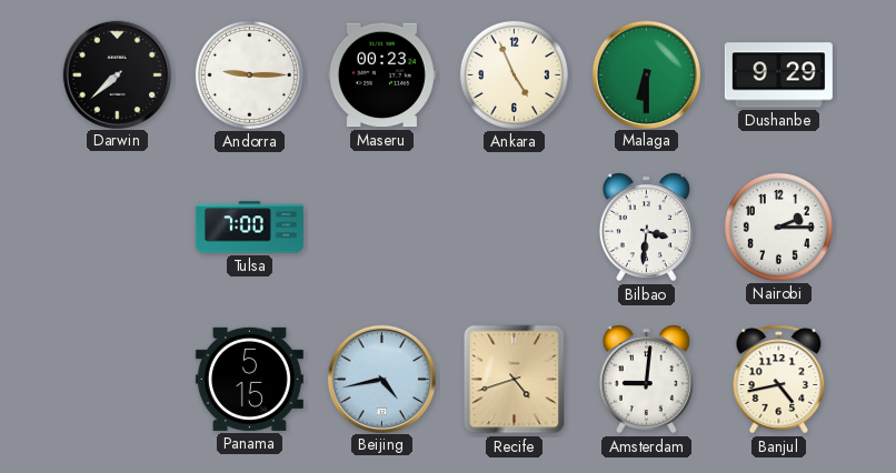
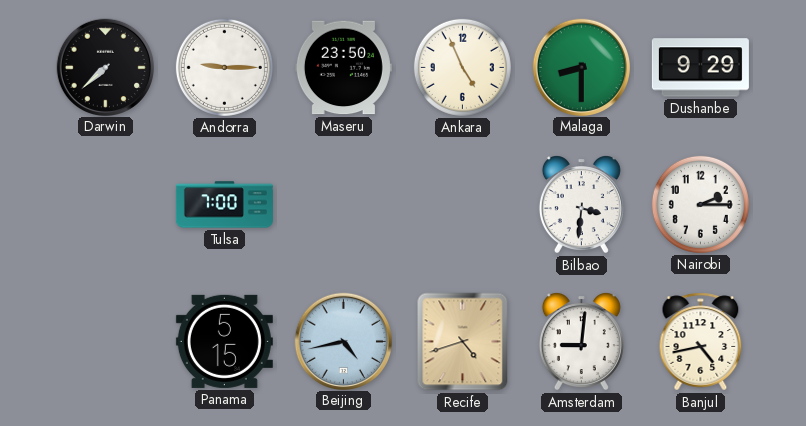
Maseru: 00:23 -> 23:50
Malaga: 6:30 -> 8:30
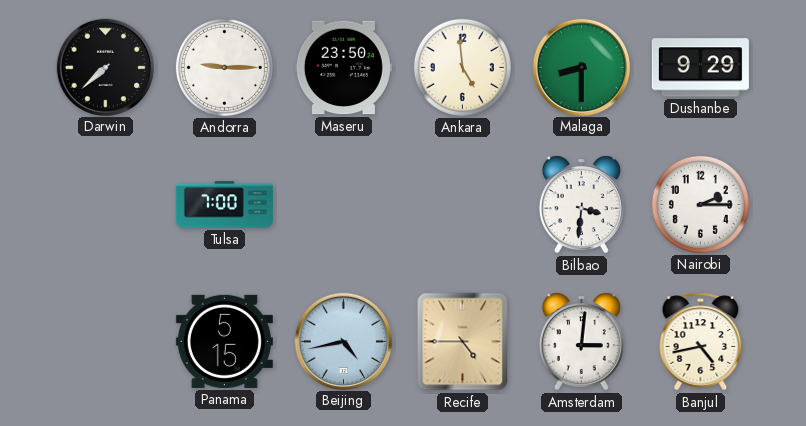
Ankara: 4:56 -> 4:59
Recife: 4:42 -> 4:45
Amsterdam: 9:01 -> 3:01
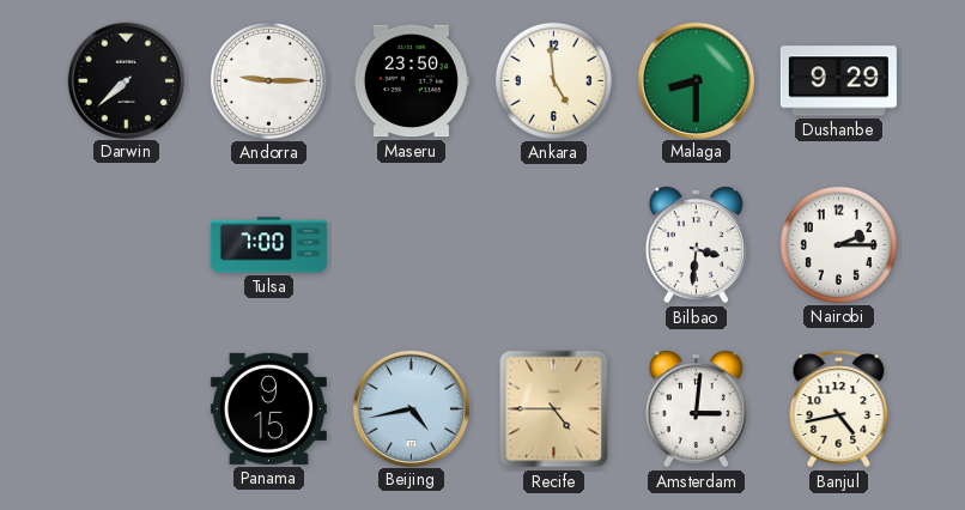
Panama: 5:15 -> 9:15
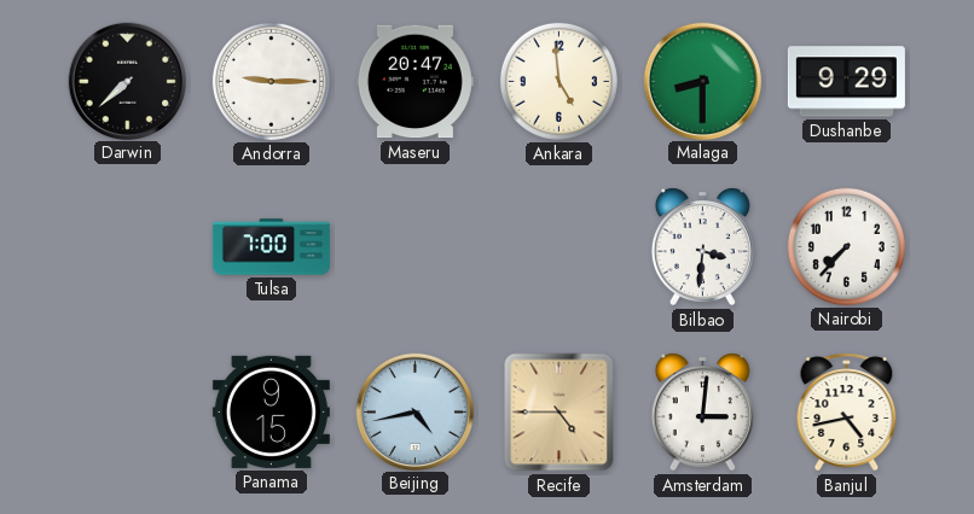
Maseru: 23:50 -> 20:47
Nairobi: 2:15 -> 7:37
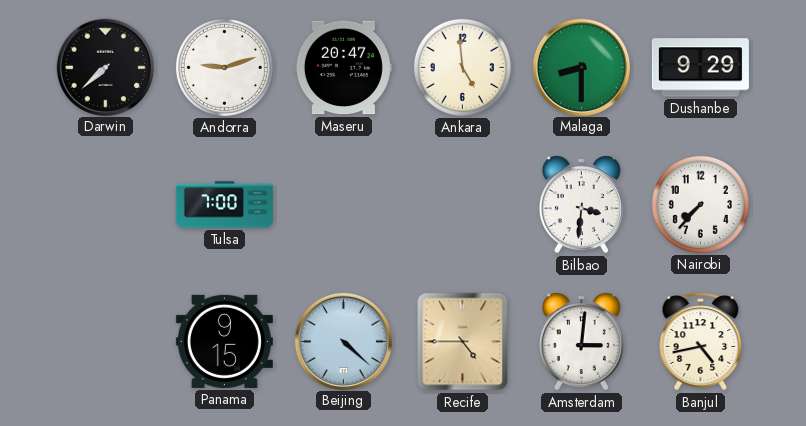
Andorra: 9:15 -> 9:12
Beijing: 4:43 -> 4:22
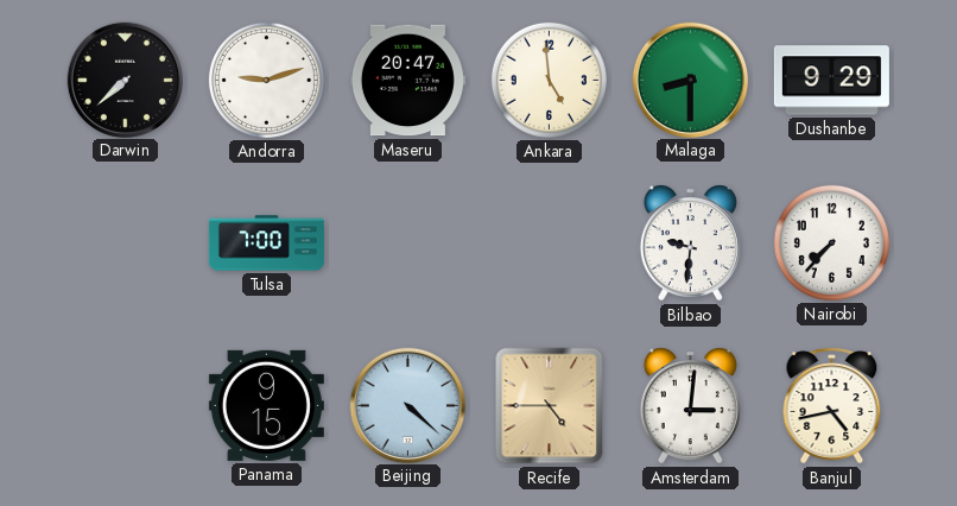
Bilbao: 3:31 -> 9:31
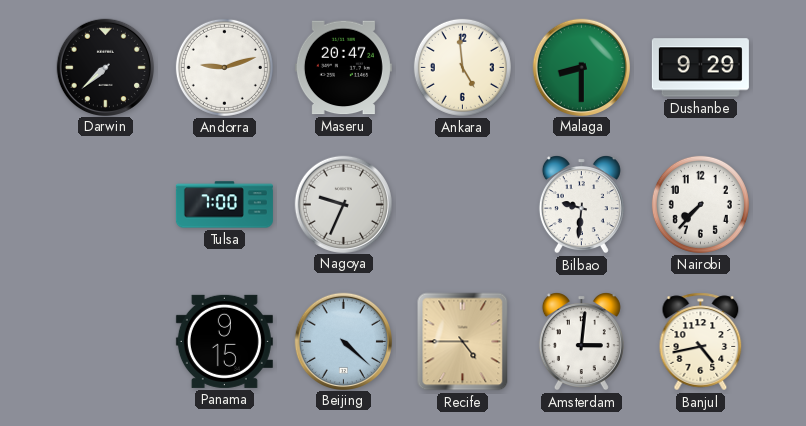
Nagoya: none -> 9:34
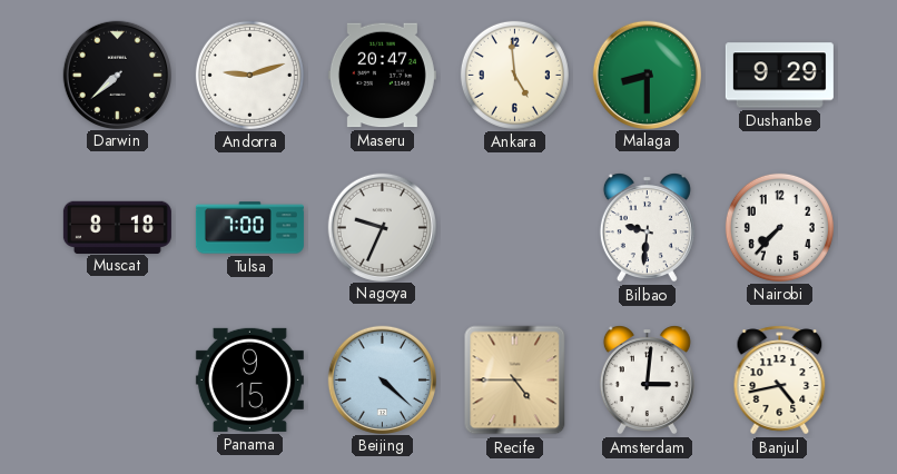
Muscat: none -> 8:18
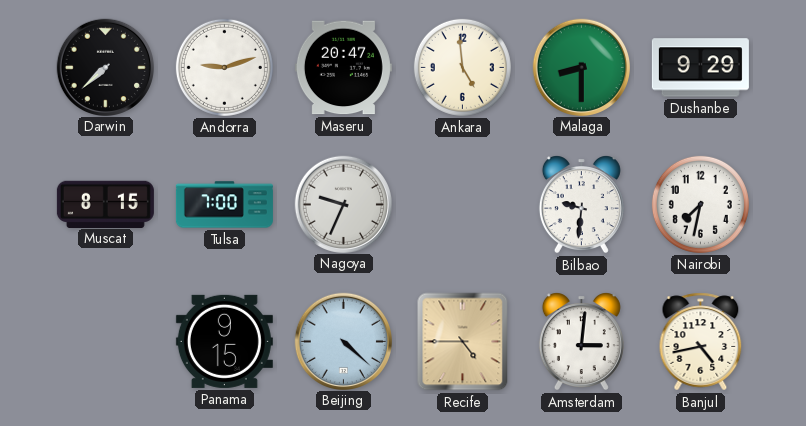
Muscat: 8:18 -> 8:15
Nairobi: 7:37 -> 7:32
